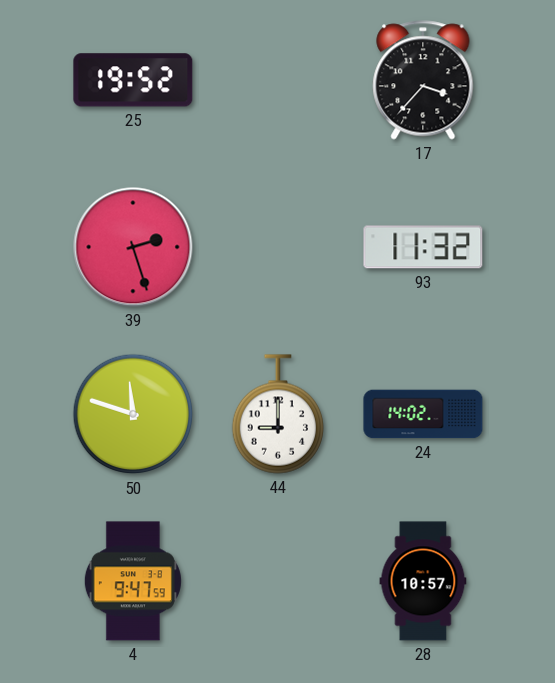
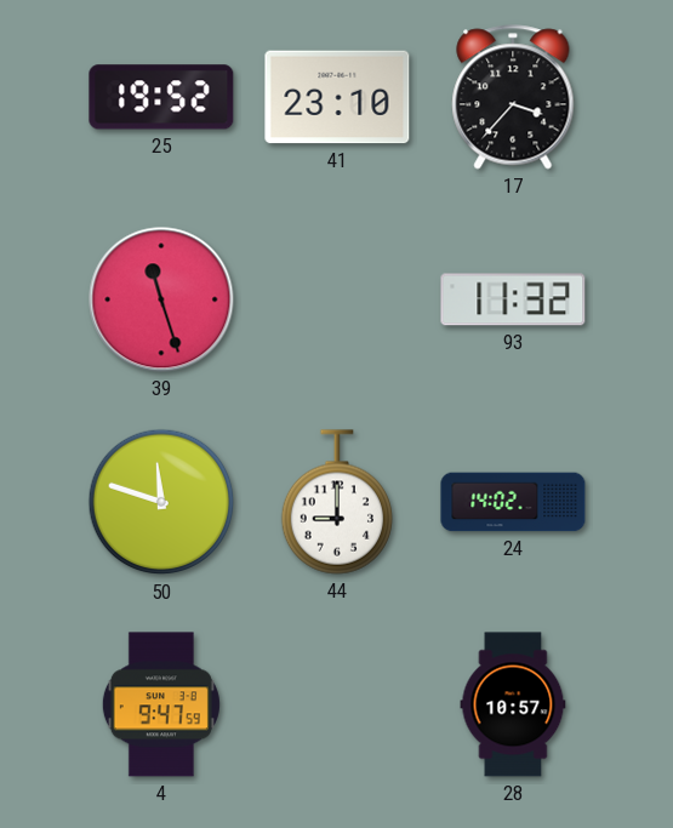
41: none -> 23:10
39: 2:27 -> 11:27
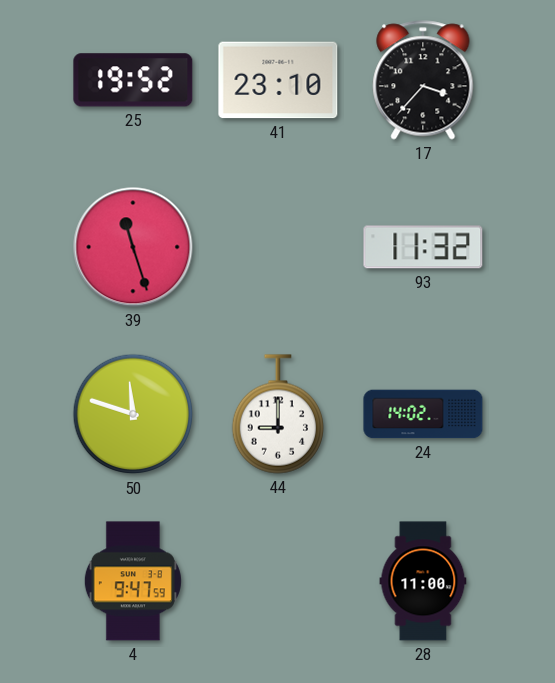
28: 10:57 -> 11:00
